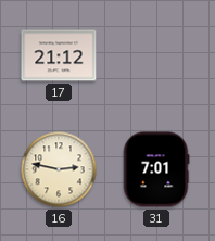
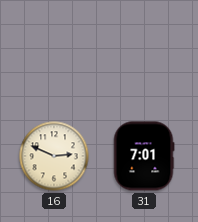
17: 21:12 -> none
16: 2:47 -> 2:49
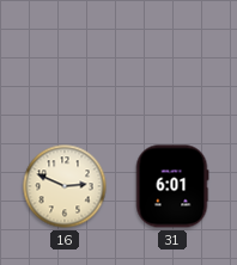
31: 7:01 -> 6:01
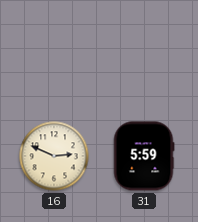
31: 6:01 -> 5:59
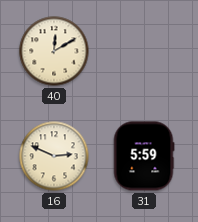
40: none -> 12:10
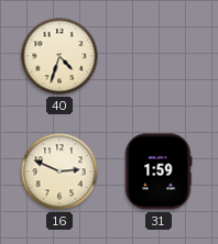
40: 12:10 -> 4:33
31: 5:59 -> 1:59
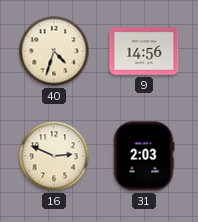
9: none -> 14:56
31: 1:59 -> 2:03
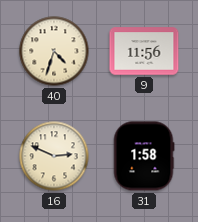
9: 14:56 -> 11:56
31: 2:03 -> 1:58
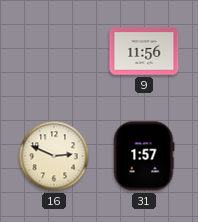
40: 4:33 -> none
31: 1:58 -> 1:57
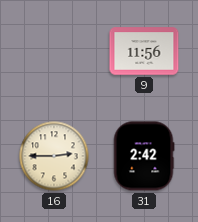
16: 2:49 -> 2:45
31: 1:57 -> 2:42
